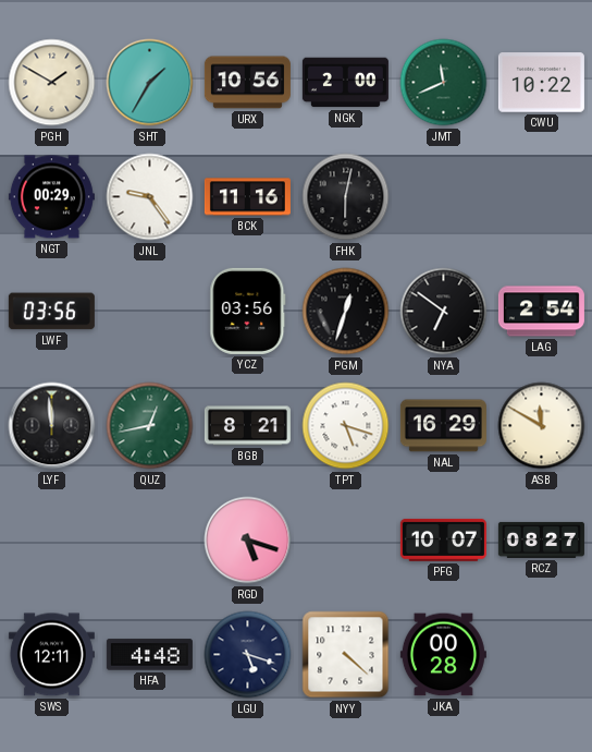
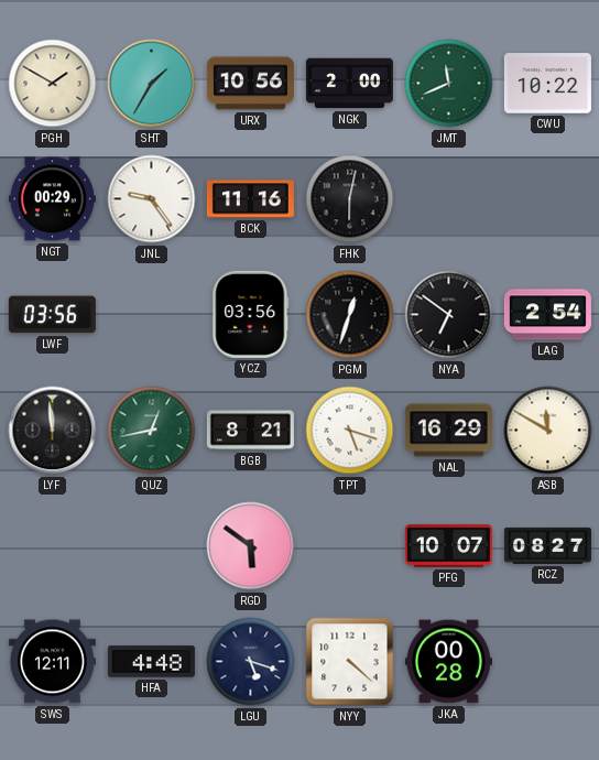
RGD: 5:18 -> 5:51
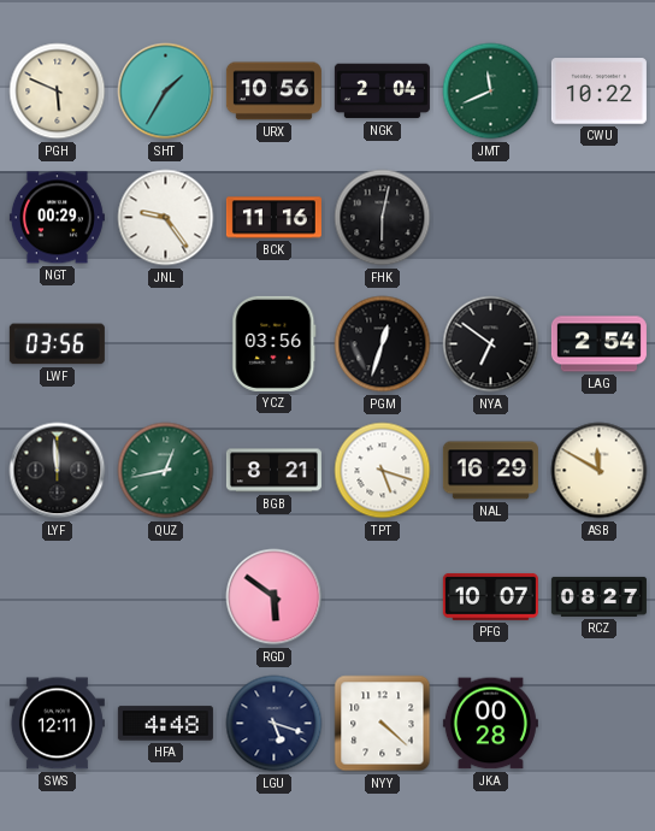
PGH: 1:50 -> 5:49
NGK: 2:00 -> 2:04
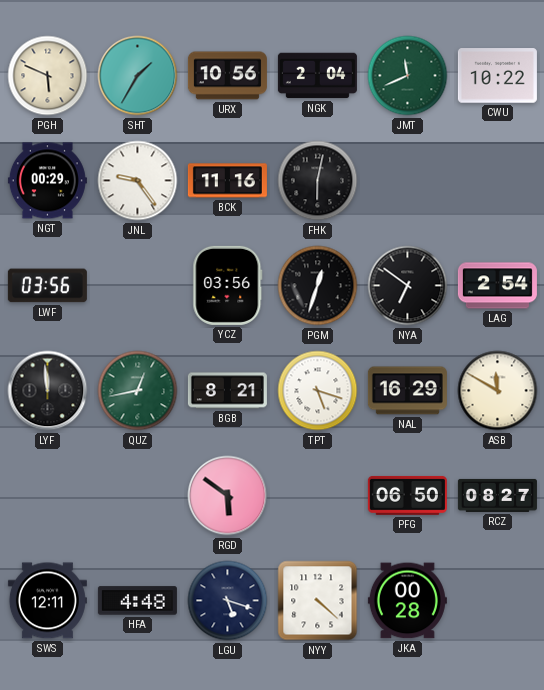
PFG: 10:07 -> 06:50
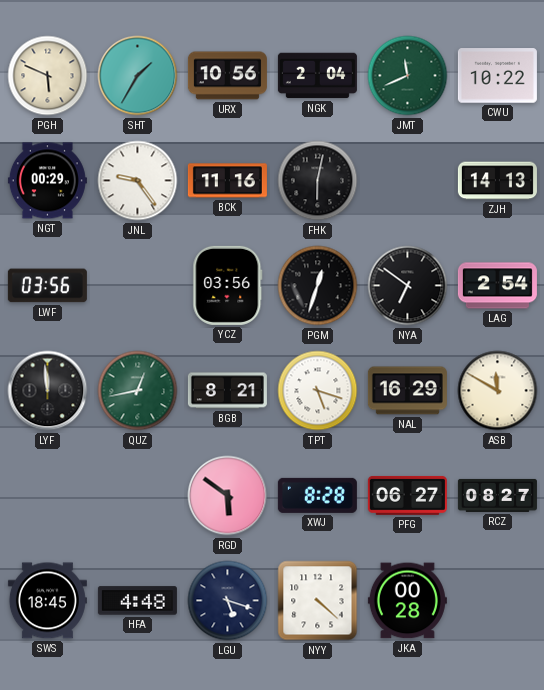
ZJH: none -> 14:13
XWJ: none -> 8:28
PFG: 06:50 -> 06:27
SWS: 12:11 -> 18:45
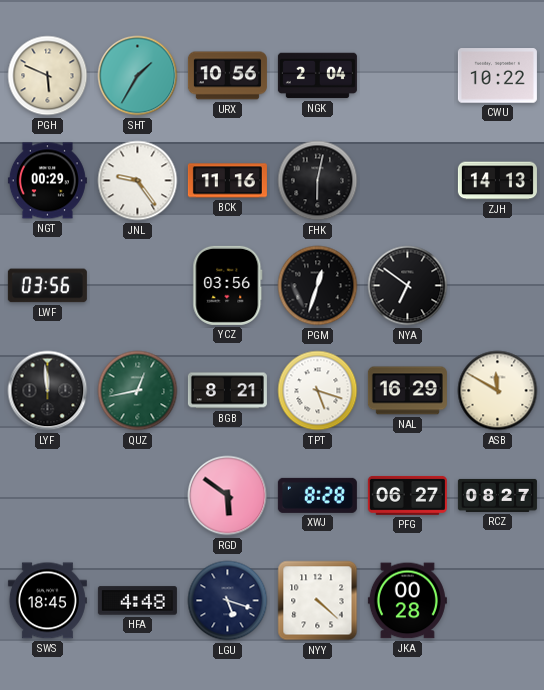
JMT: 11:41 -> none
LAG: 2:54 -> none
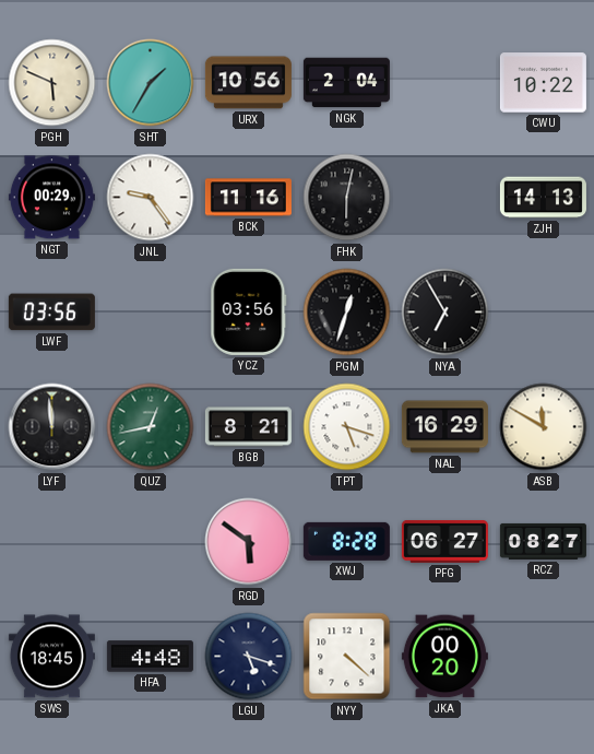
NYA: 6:51 -> 6:55
JKA: 00:28 -> 00:20
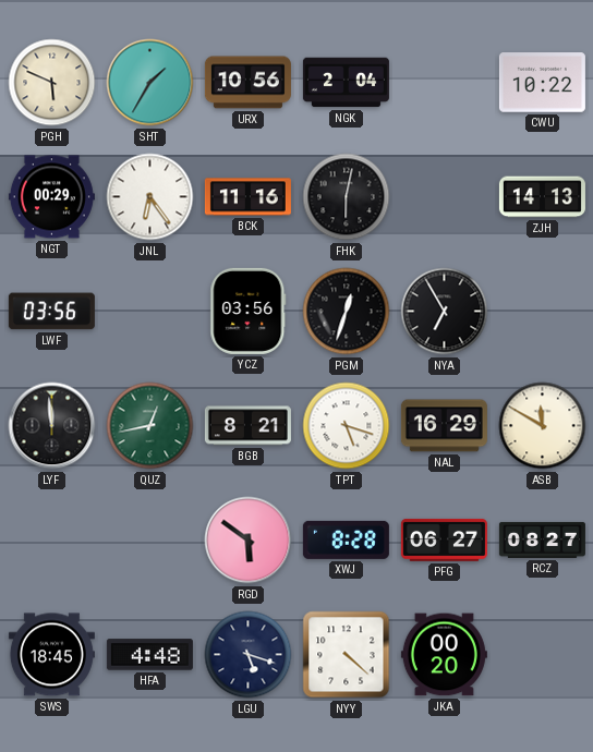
JNL: 9:24 -> 6:24
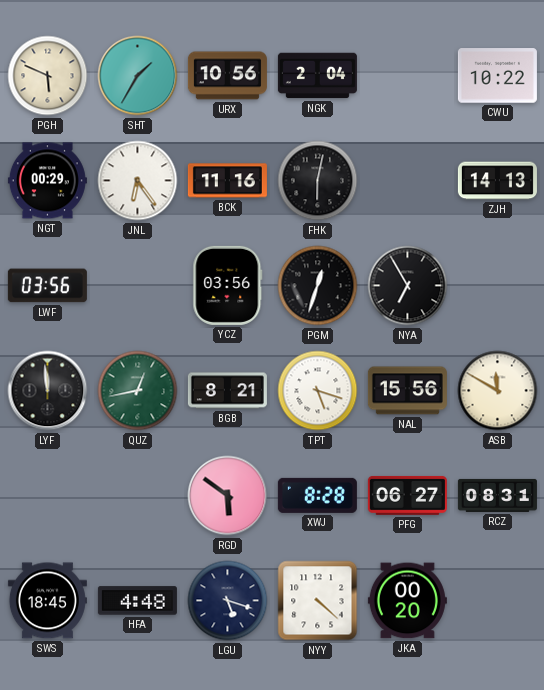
NAL: 16:29 -> 15:56
RCZ: 08:27 -> 08:31
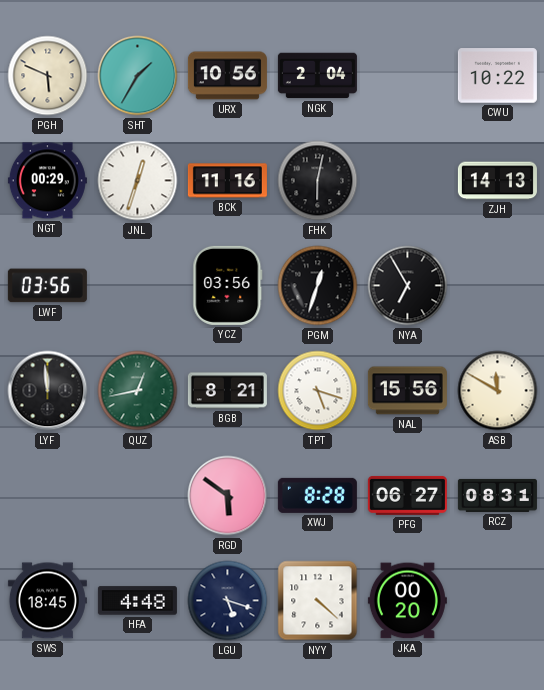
JNL: 6:24 -> 12:33
